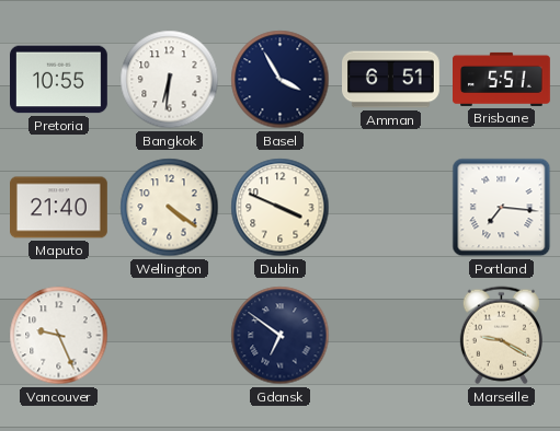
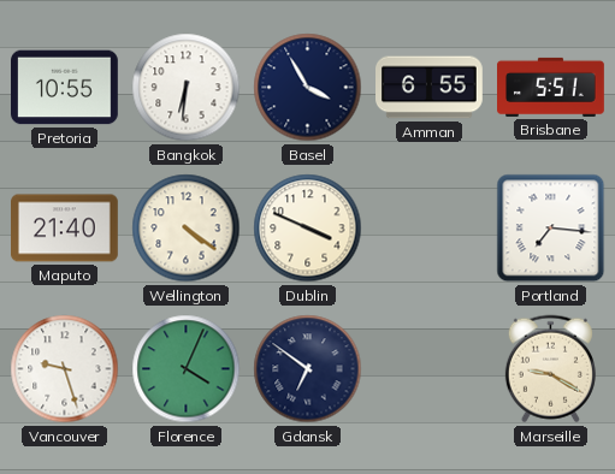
Amman: 6:51 -> 6:55
Vancouver: 9:26 -> 9:27
Florence: none -> 4:04
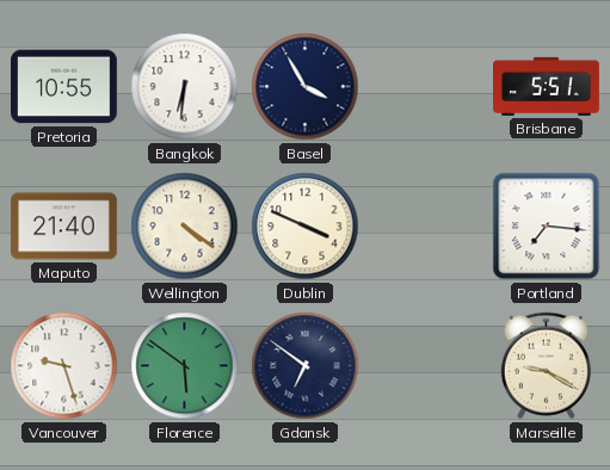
Amman: 6:55 -> none
Florence: 4:04 -> 5:51
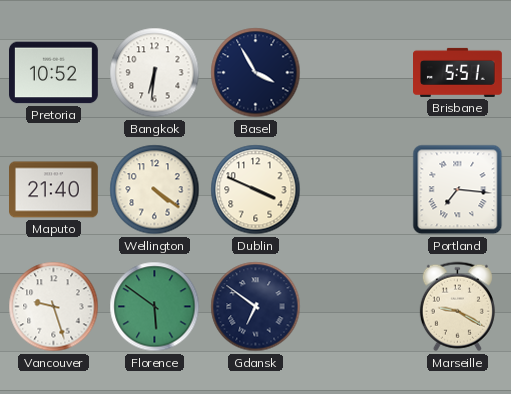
Pretoria: 10:55 -> 10:52
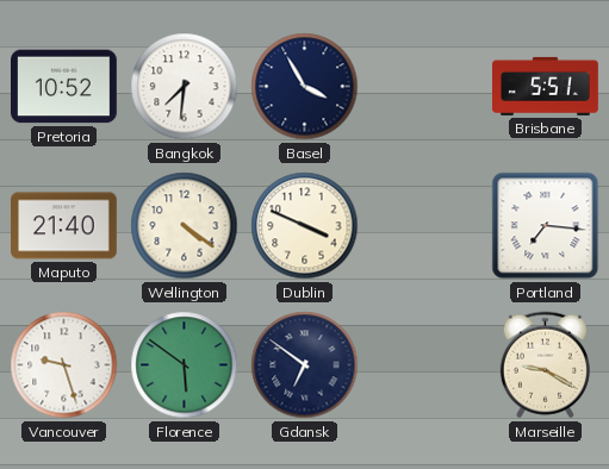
Bangkok: 6:31 -> 7:31
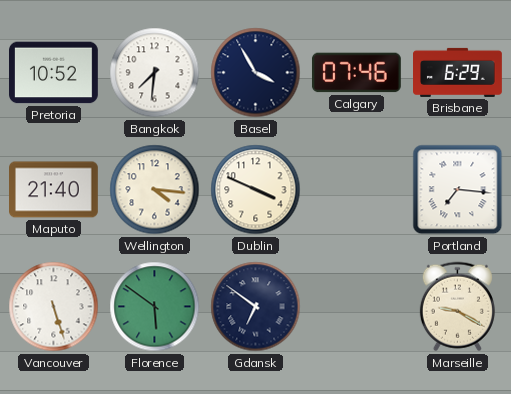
Calgary: none -> 07:46
Brisbane: 5:51 -> 6:29
Wellington: 4:21 -> 4:16
Vancouver: 9:27 -> 5:27
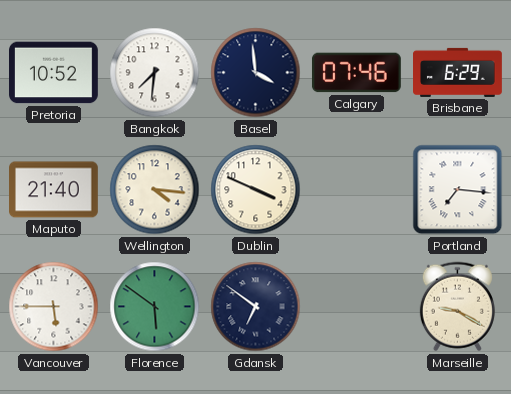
Basel: 3:55 -> 3:59
Vancouver: 5:27 -> 5:45
